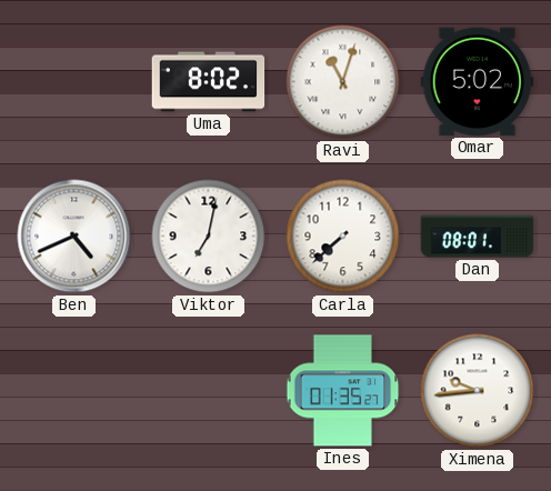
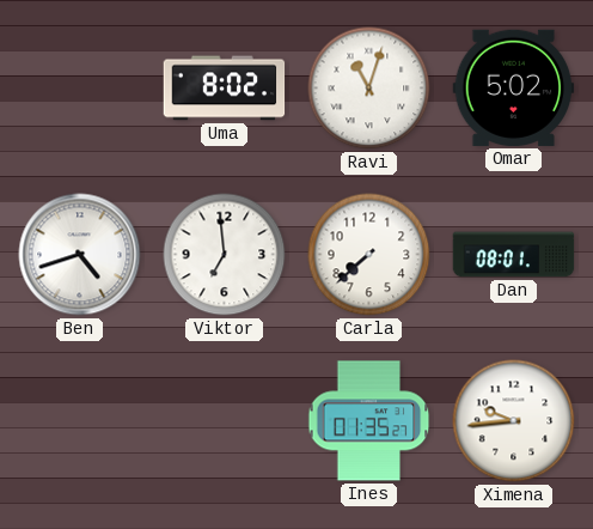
Ben: 4:41 -> 4:42
Viktor: 7:02 -> 6:59
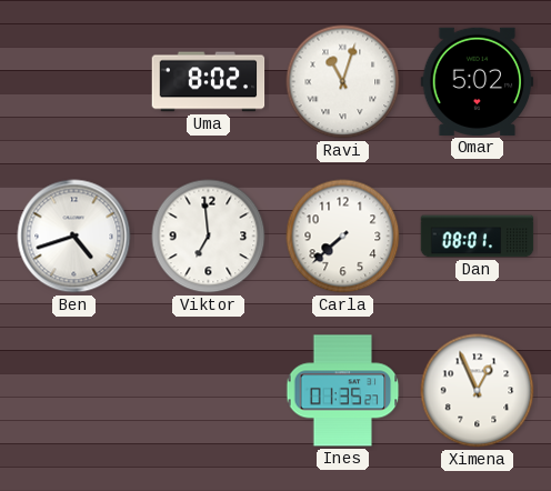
Ximena: 9:44 -> 12:56
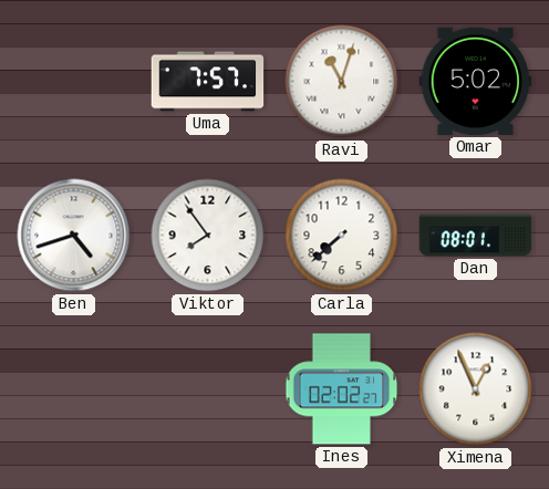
Uma: 8:02 -> 7:57
Viktor: 6:59 -> 7:54
Ines: 01:35 -> 02:02
